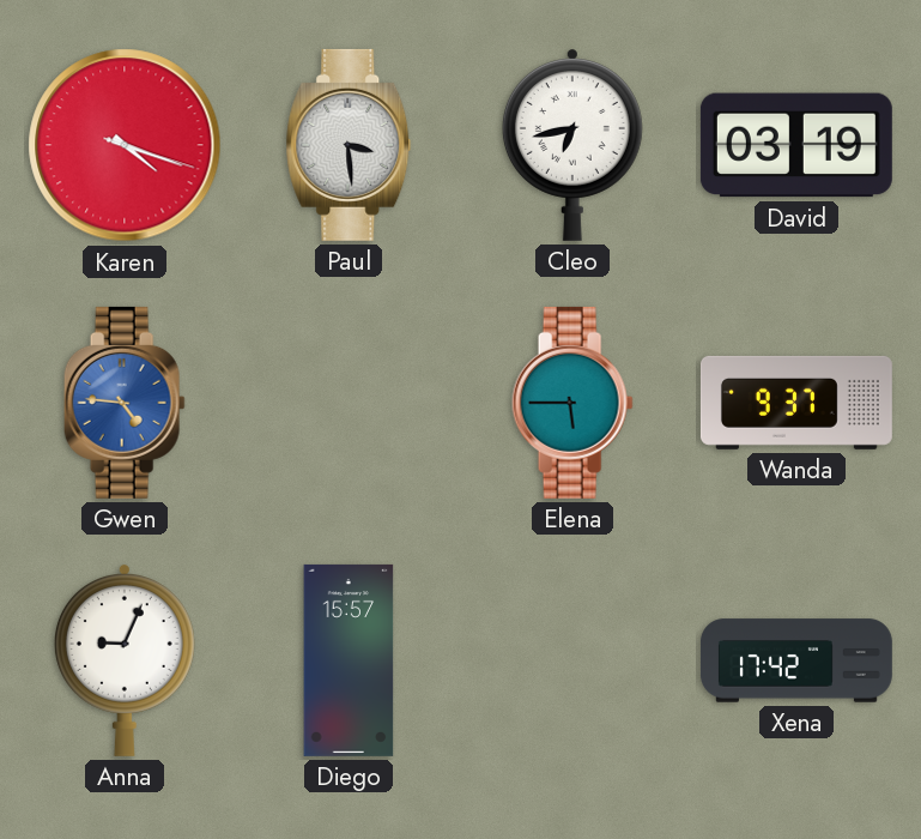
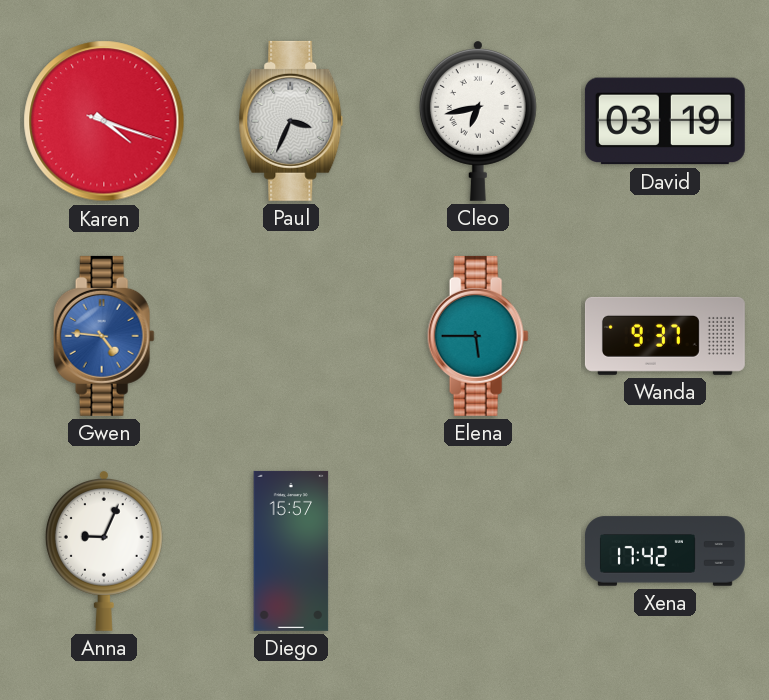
Paul: 3:29 -> 3:34
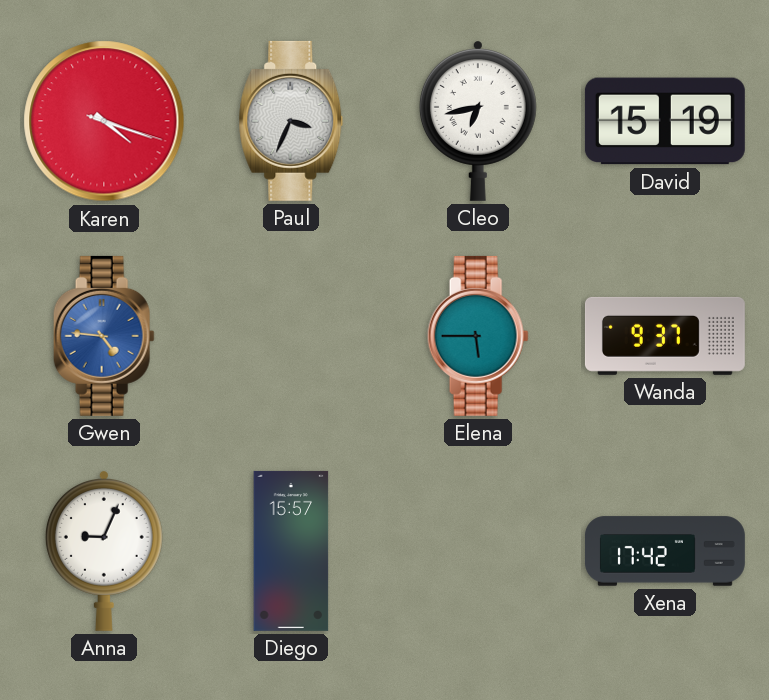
David: 03:19 -> 15:19
